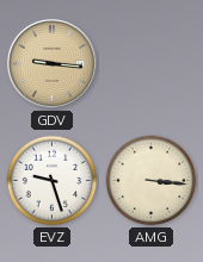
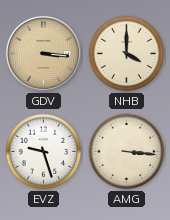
GDV: 9:16 -> 3:16
NHB: none -> 4:00
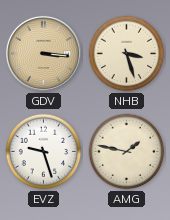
NHB: 4:00 -> 3:27
AMG: 3:16 -> 1:47
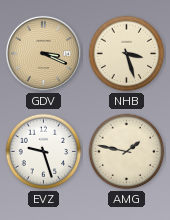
GDV: 3:16 -> 3:19
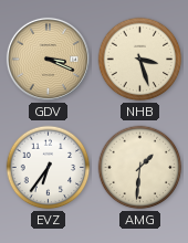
EVZ: 9:27 -> 6:36
AMG: 1:47 -> 1:31
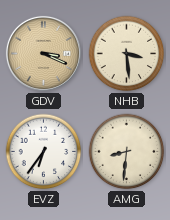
NHB: 3:27 -> 3:29
AMG: 1:31 -> 8:31
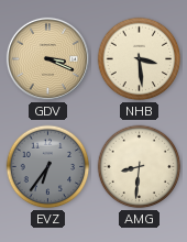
EVZ dial: white -> grey
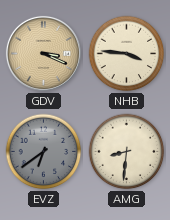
NHB: 3:29 -> 3:46
EVZ: 6:36 -> 6:39
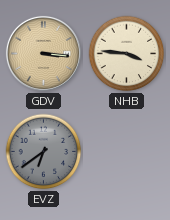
GDV: 3:19 -> 3:16
AMG: 8:31 -> none
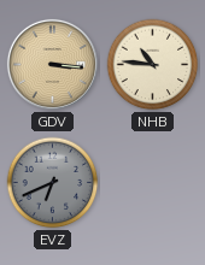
NHB: 3:46 -> 10:46
EVZ: 6:39 -> 6:41
